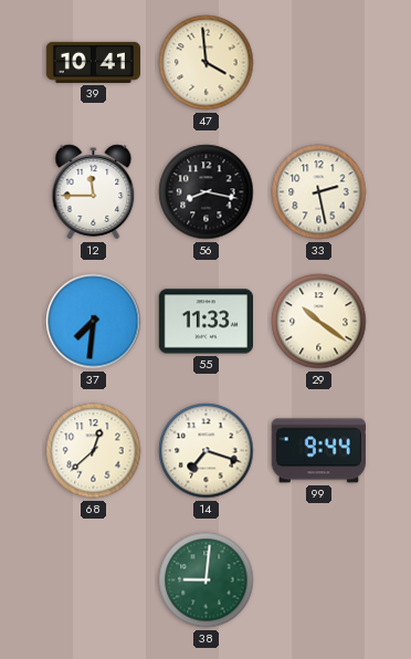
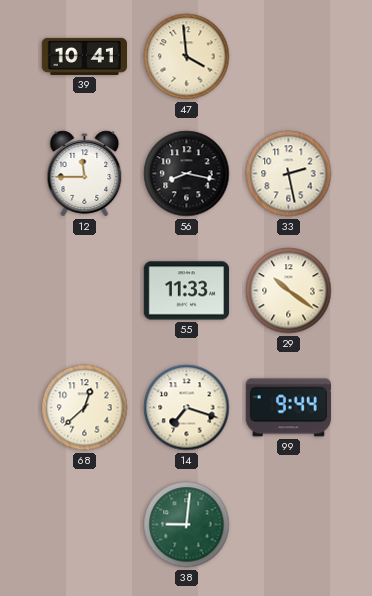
37: 7:31 -> none
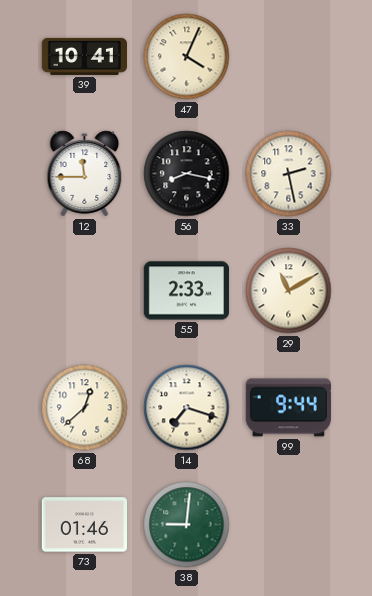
47: 3:59 -> 4:04
55: 11:33 -> 2:33
29: 10:21 -> 11:10
73: none -> 01:46
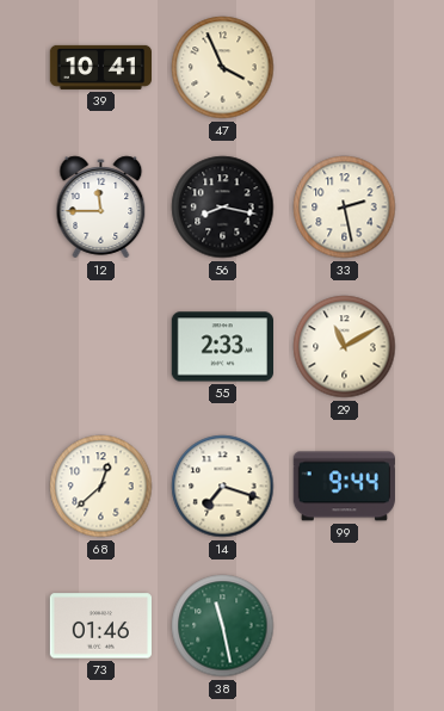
47: 4:04 -> 3:56
38: 9:01 -> 11:28
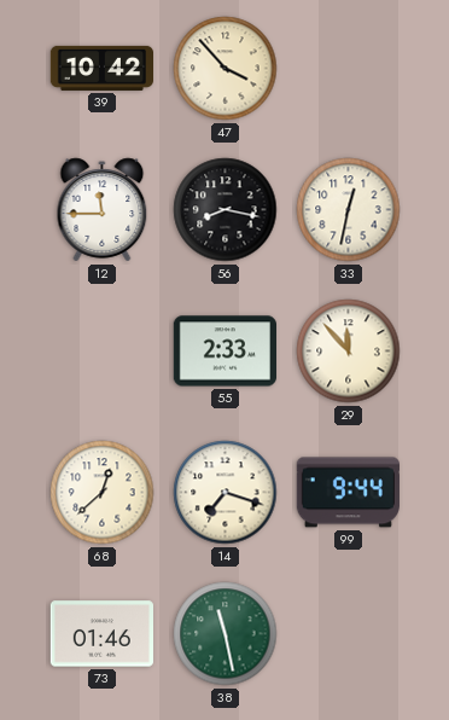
39: 10:41 -> 10:42
47: 3:56 -> 3:53
33: 2:28 -> 12:32
29: 11:10 -> 11:53
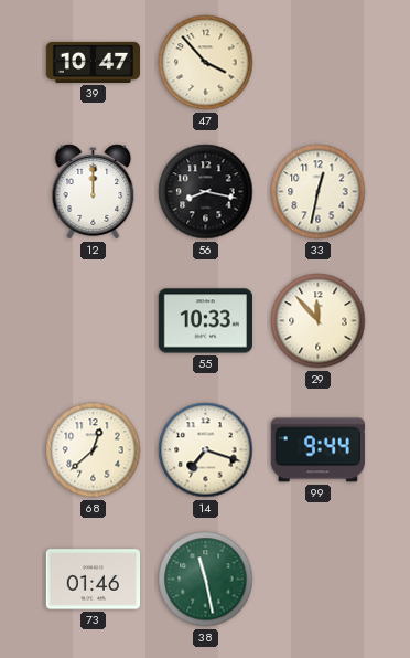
39: 10:42 -> 10:47
12: 11:45 -> 12:00
55: 2:33 -> 10:33
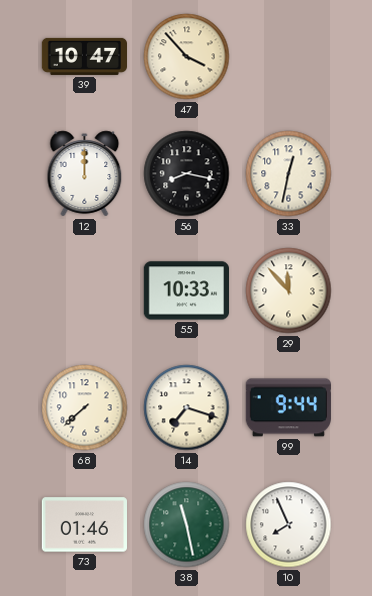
68: 12:38 -> 7:38
10: none -> 7:56
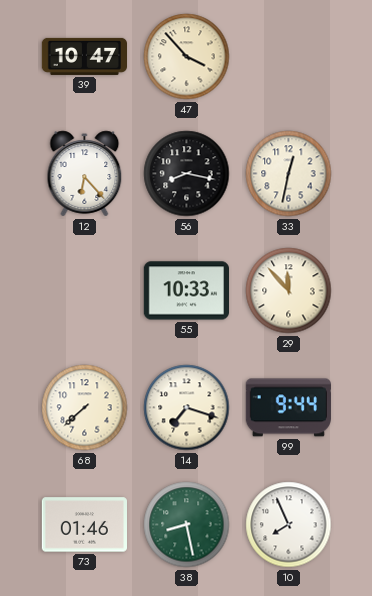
12: 12:00 -> 6:23
38: 11:28 -> 8:28
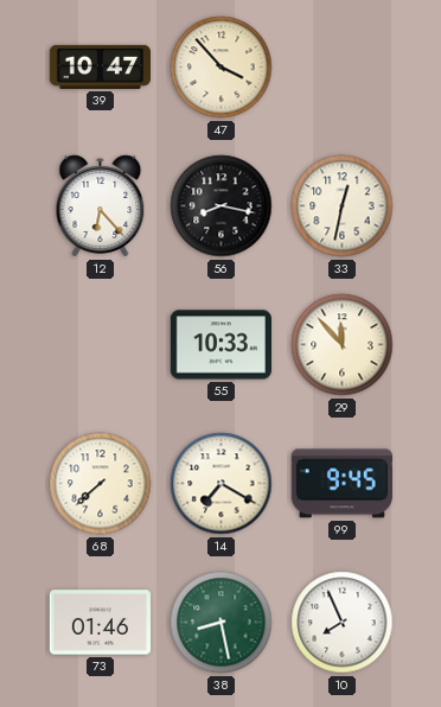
14: 7:18 -> 7:20
99: 9:44 -> 9:45
